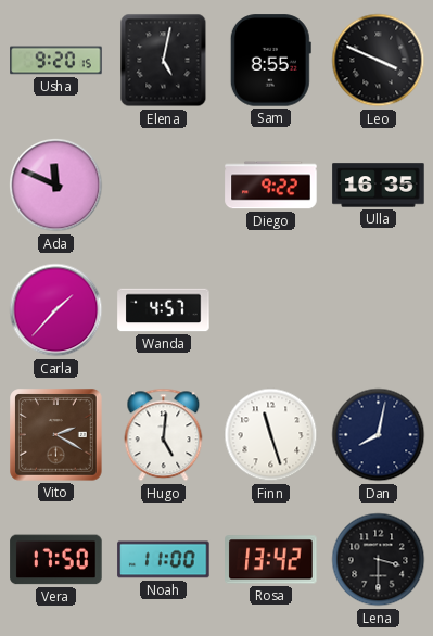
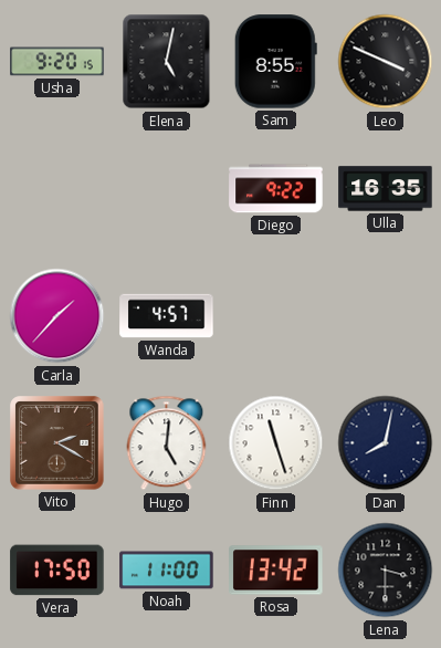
Ada: 11:49 -> none
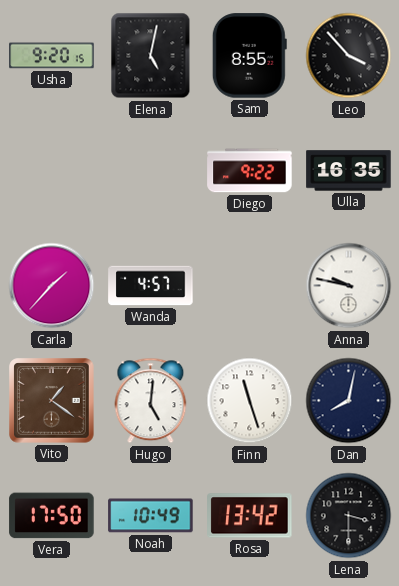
Leo: 3:49 -> 3:53
Anna: none -> 9:47
Vito: 2:20 -> 1:21
Noah: 11:00 -> 10:49
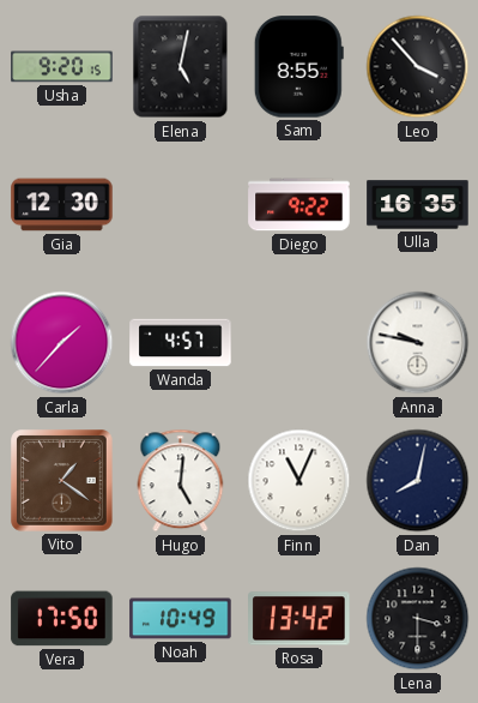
Gia: none -> 12:30
Finn: 11:27 -> 11:04
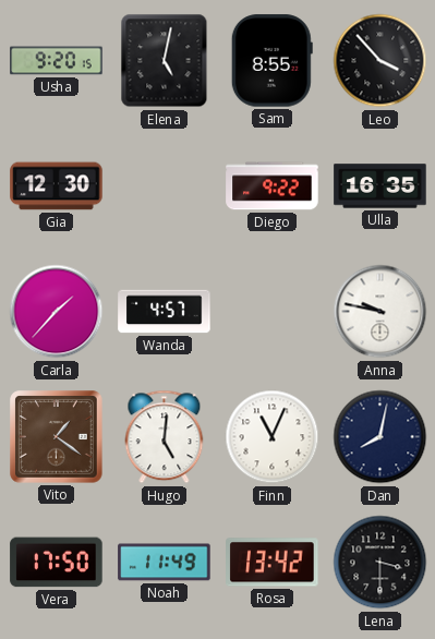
Noah: 10:49 -> 11:49
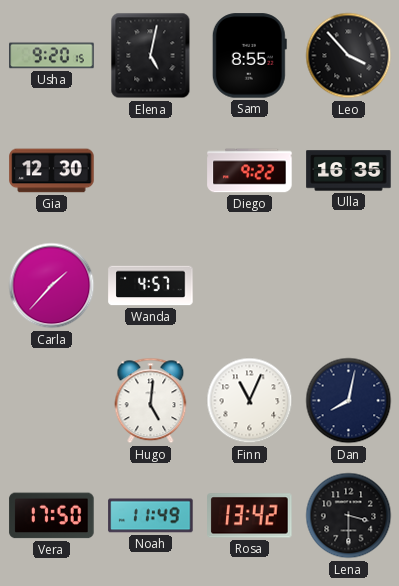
Anna: 9:47 -> none
Vito: 1:21 -> none
